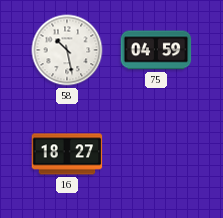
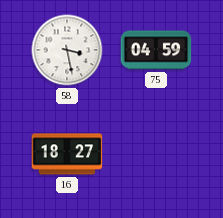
58: 10:28 -> 3:28
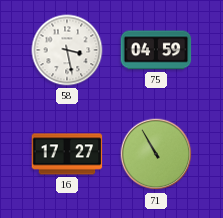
16: 18:27 -> 17:27
71: none -> 10:55
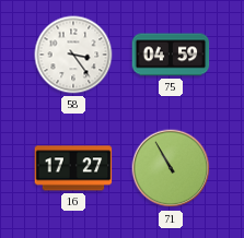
58: 3:28 -> 3:24
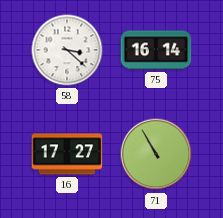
58: 3:24 -> 3:22
75: 04:59 -> 16:14
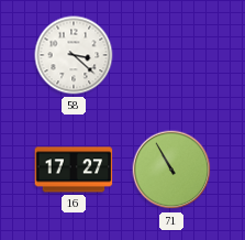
75: 16:14 -> none
